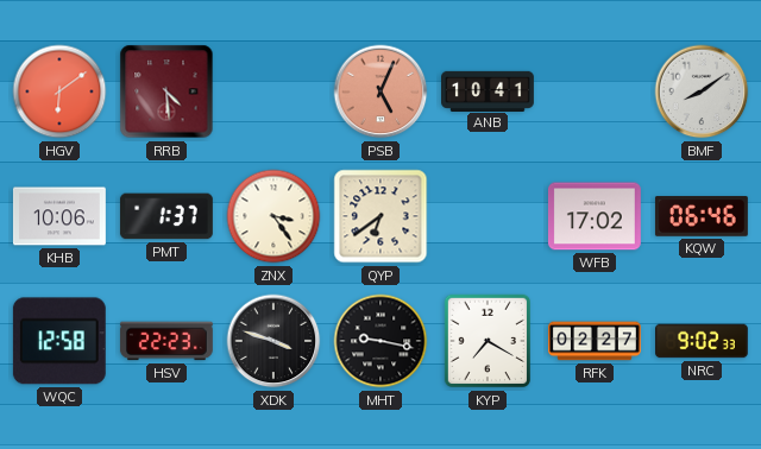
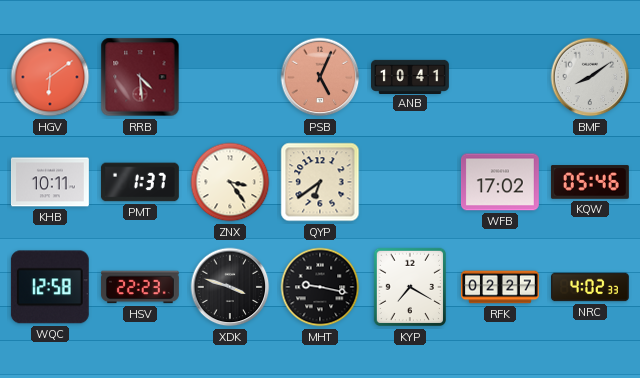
KHB: 10:06 -> 10:11
KQW: 06:46 -> 05:46
NRC: 9:02 -> 4:02
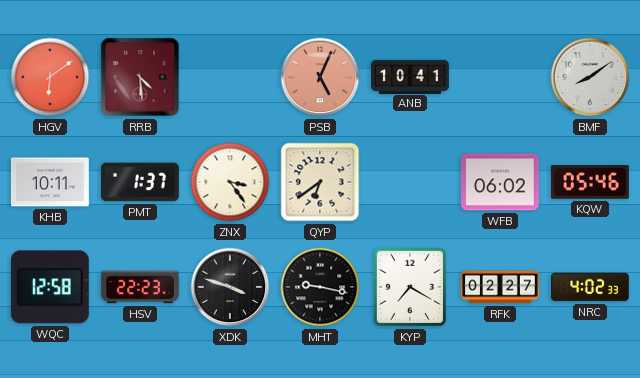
WFB: 17:02 -> 06:02
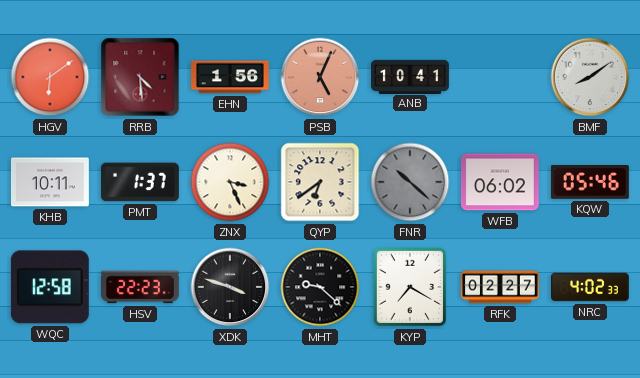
EHN: none -> 1:56
ZNX: 3:24 -> 3:26
FNR: none -> 10:22
MHT: 9:17 -> 9:22
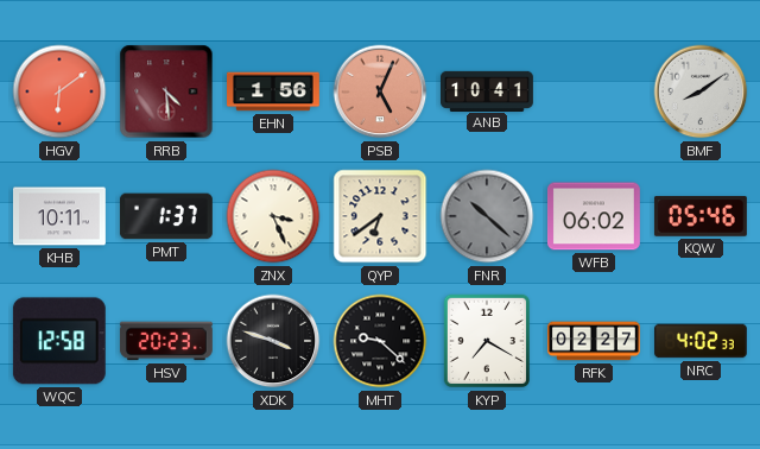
HSV: 22:23 -> 20:23
